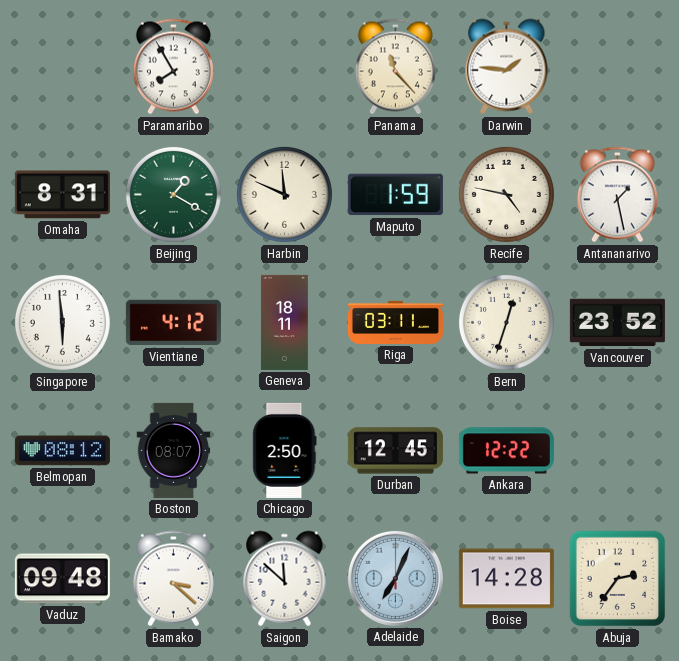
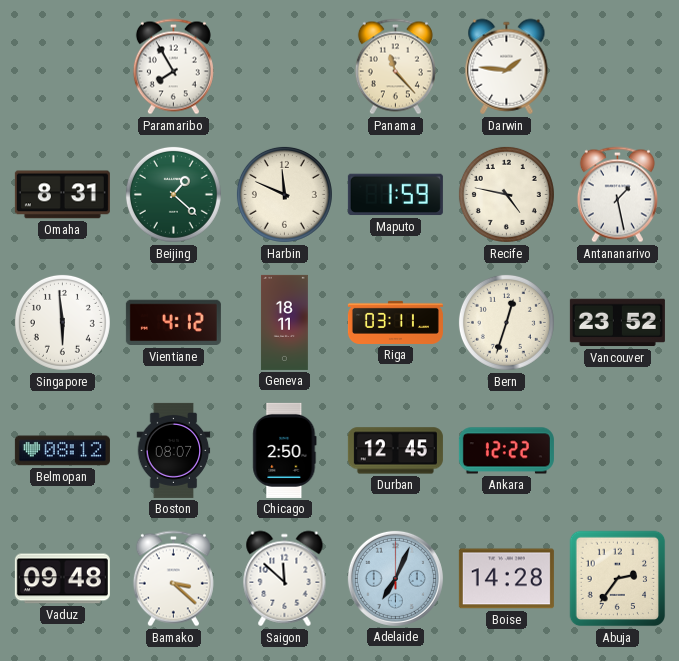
Beijing: 1:20 -> 1:22
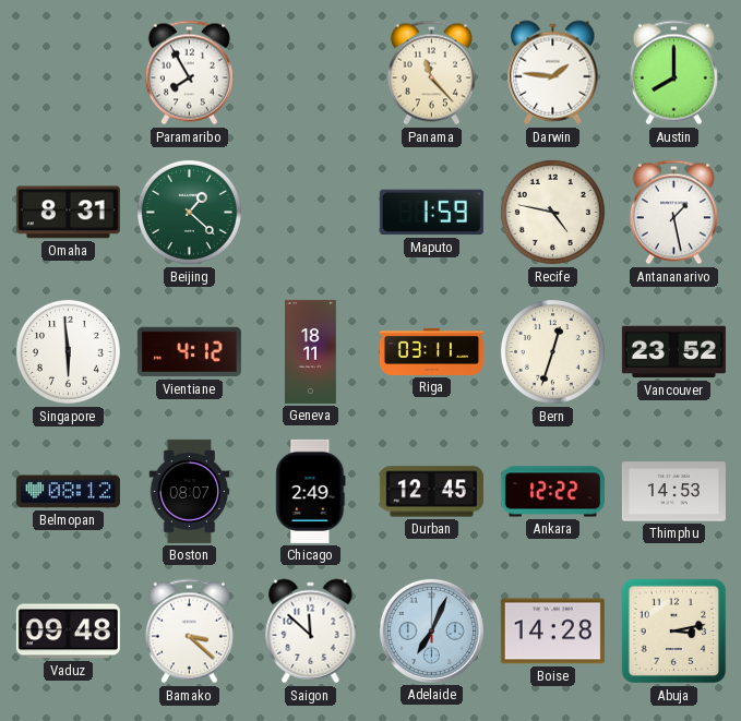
Austin: none -> 8:00
Harbin: 11:49 -> none
Chicago: 2:50 -> 2:49
Thimphu: none -> 14:53
Abuja: 2:36 -> 3:13
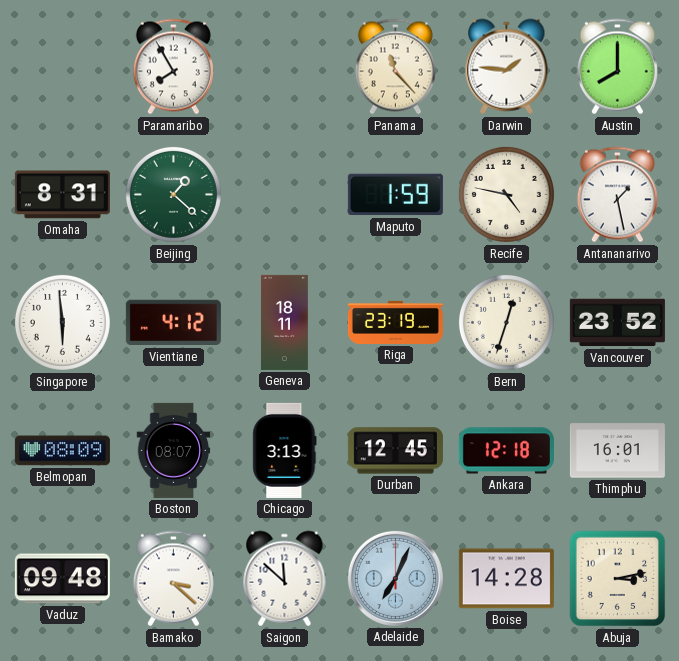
Riga: 03:11 -> 23:19
Belmopan: 08:12 -> 08:09
Chicago: 2:49 -> 3:13
Ankara: 12:22 -> 12:18
Thimphu: 14:53 -> 16:01
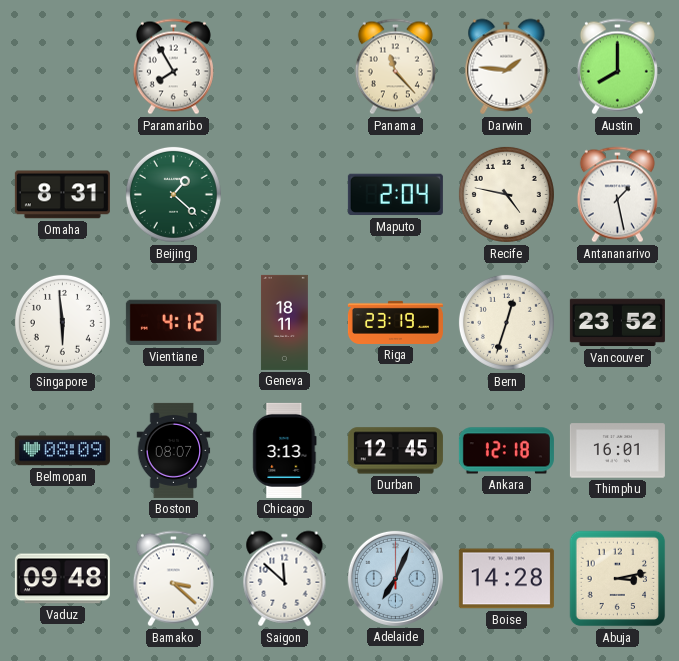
Maputo: 1:59 -> 2:04
